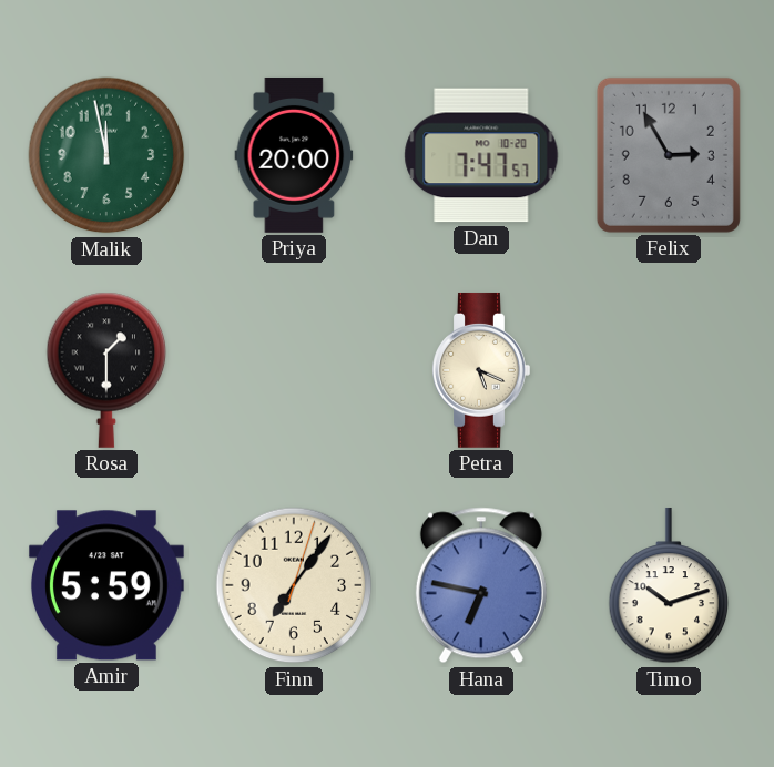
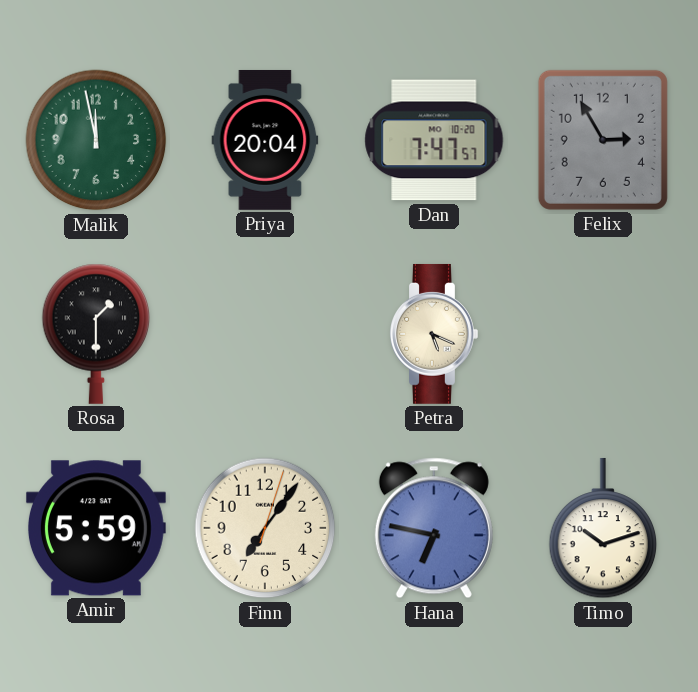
Priya: 20:00 -> 20:04
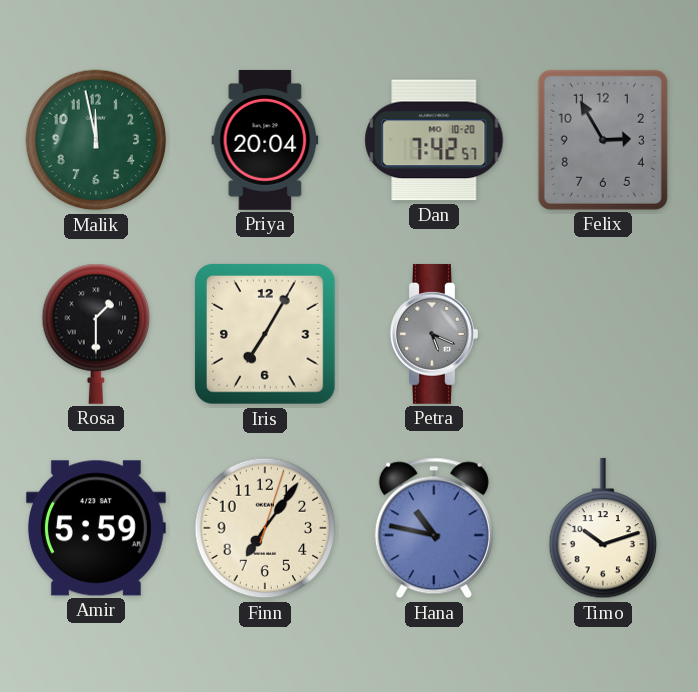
Dan: 7:47 -> 7:42
Iris: none -> 7:05
Petra dial: cream -> grey
Hana: 6:47 -> 10:47
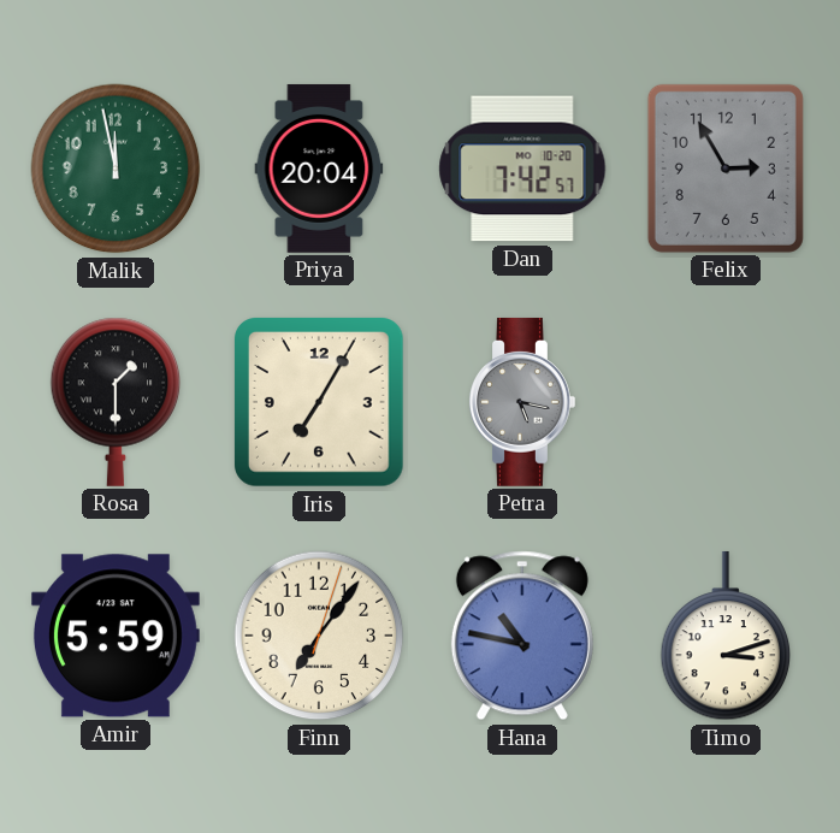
Petra: 5:19 -> 5:17
Timo: 10:12 -> 3:12
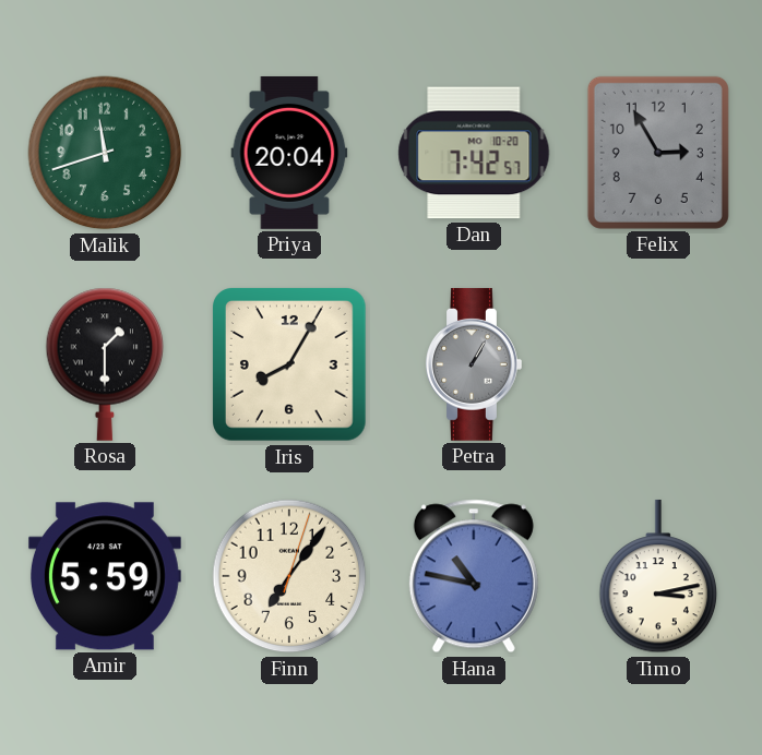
Malik: 11:58 -> 11:42
Iris: 7:05 -> 8:05
Petra: 5:17 -> 1:05
Timo: 3:12 -> 3:13
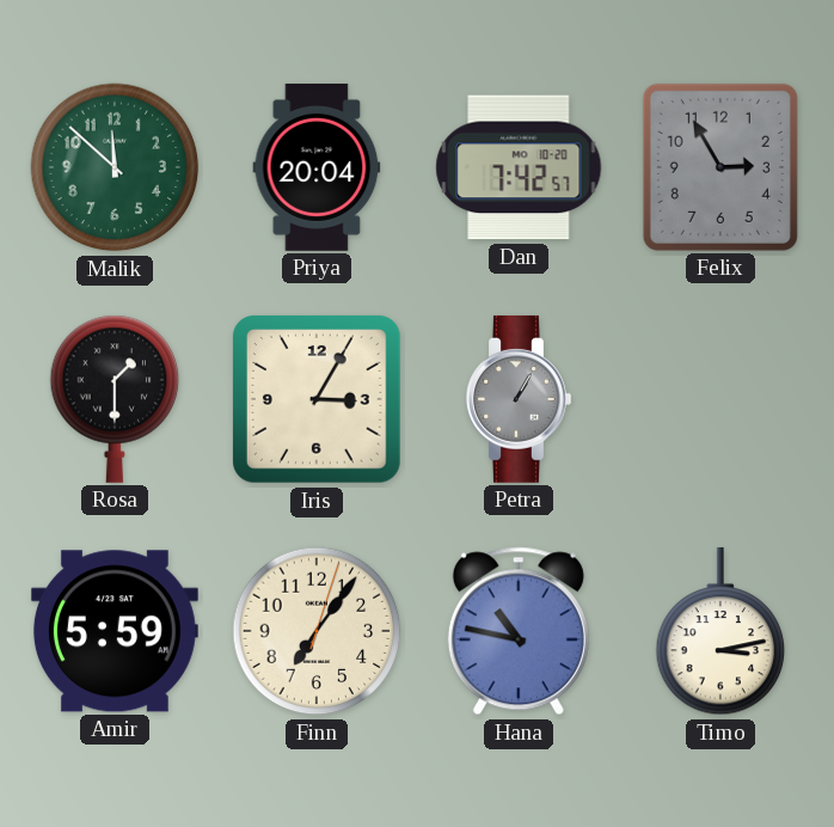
Malik: 11:42 -> 11:52
Iris: 8:05 -> 3:05
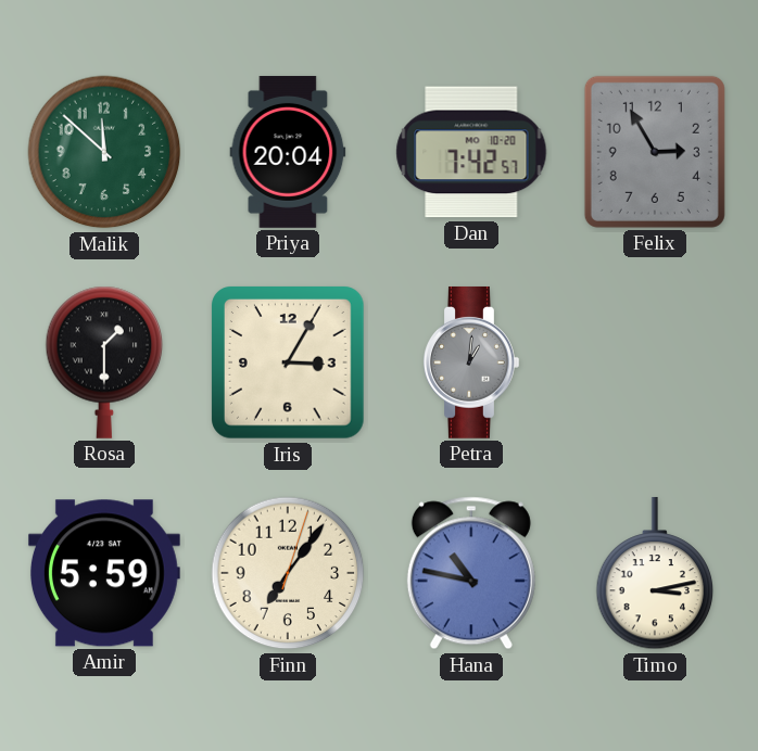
Petra: 1:05 -> 1:01
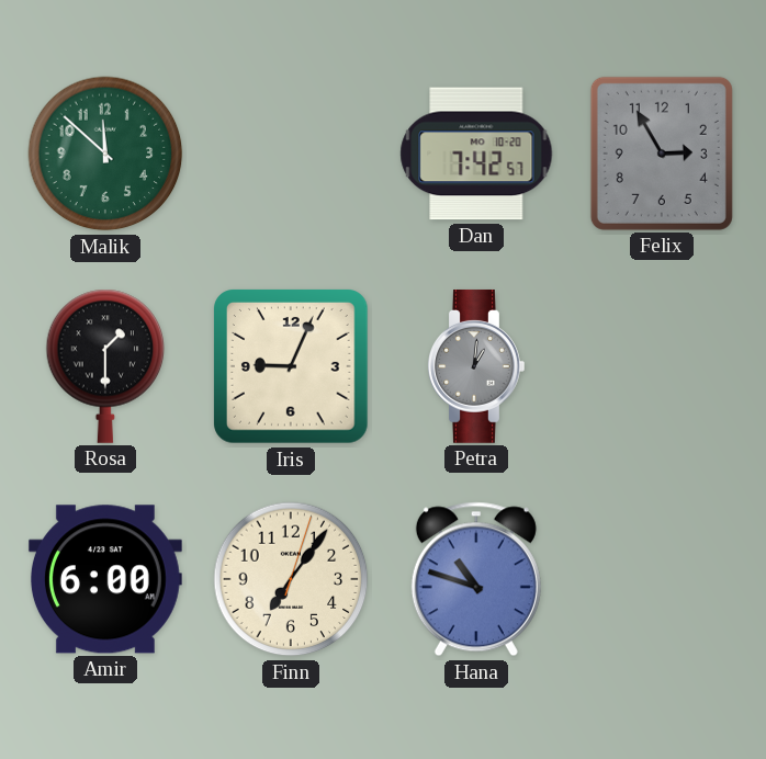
Priya: 20:04 -> none
Iris: 3:05 -> 9:04
Amir: 5:59 -> 6:00
Hana: 10:47 -> 10:48
Timo: 3:13 -> none
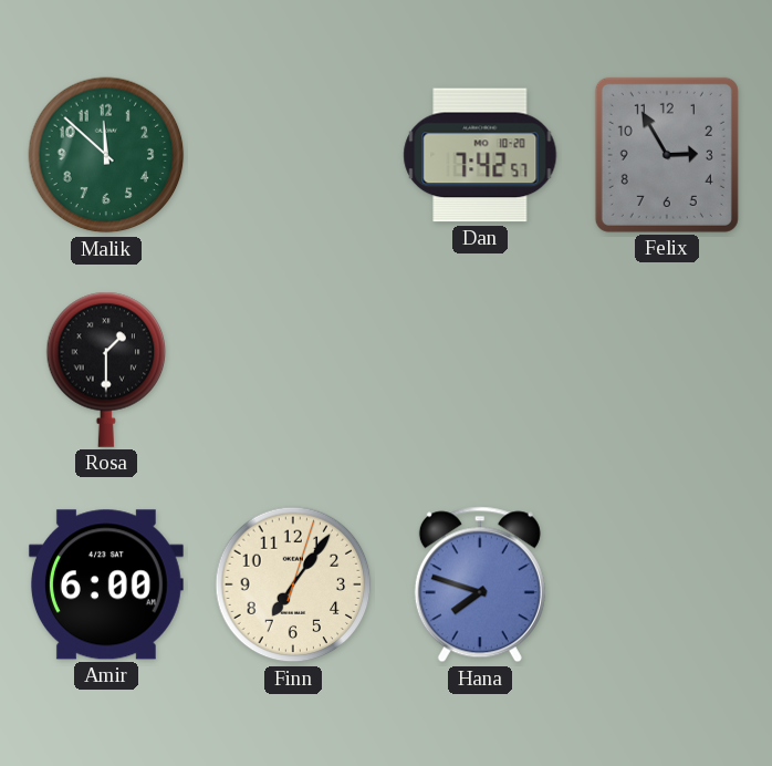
Iris: 9:04 -> none
Petra: 1:01 -> none
Hana: 10:48 -> 7:48
